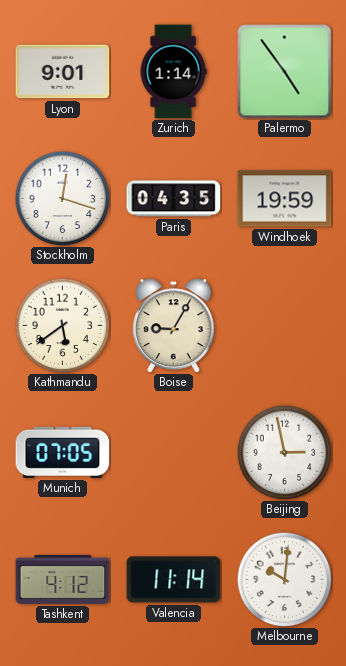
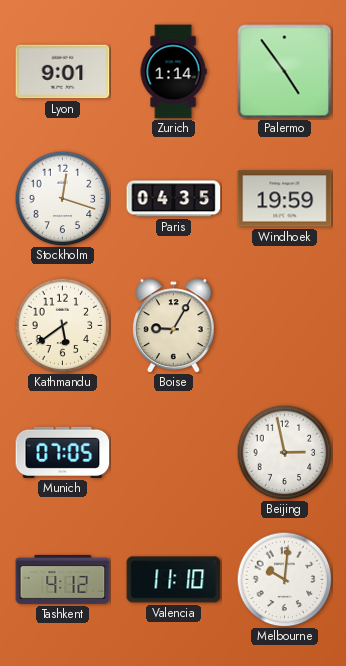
Valencia: 11:14 -> 11:10
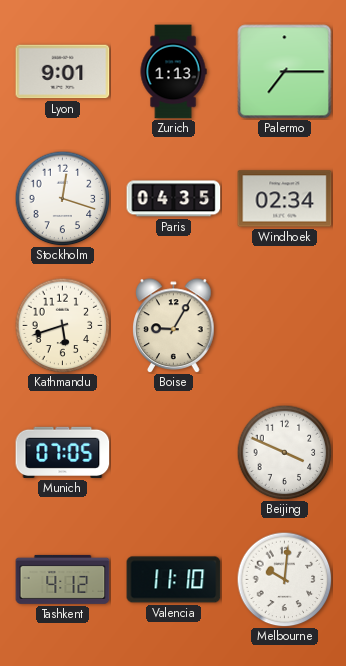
Zurich: 1:14 -> 1:13
Palermo: 4:54 -> 7:15
Windhoek: 19:59 -> 02:34
Kathmandu: 5:39 -> 5:42
Beijing: 2:58 -> 3:49
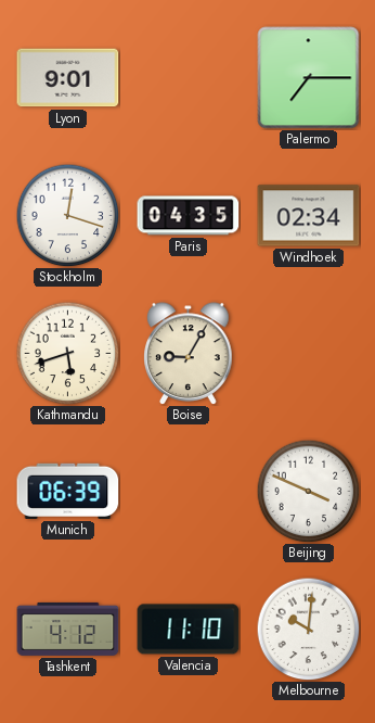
Zurich: 1:13 -> none
Munich: 07:05 -> 06:39
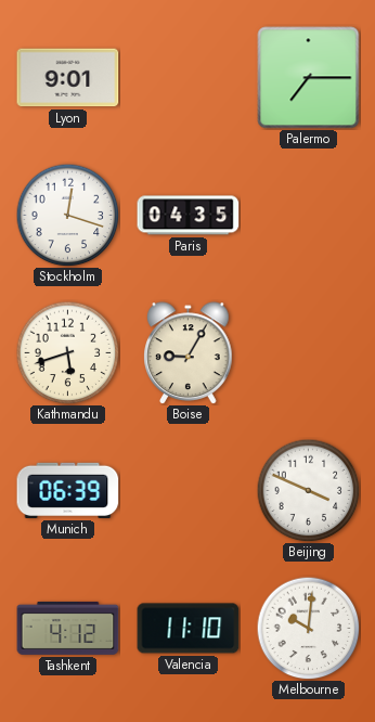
Windhoek: 02:34 -> none
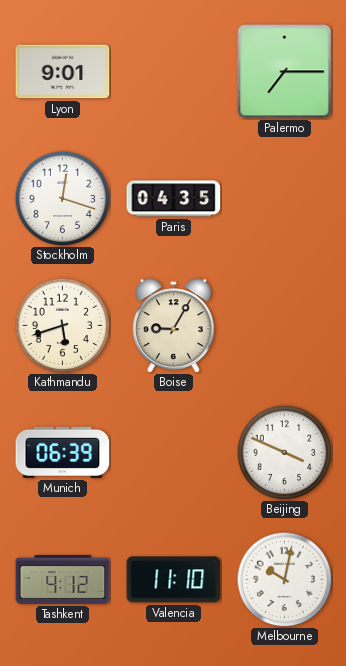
Melbourne: 10:01 -> 10:02
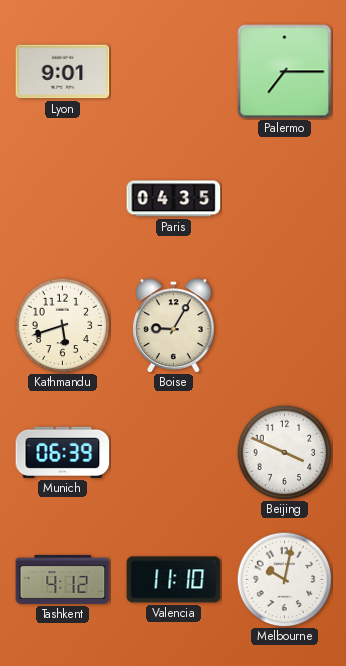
Stockholm: 12:18 -> none
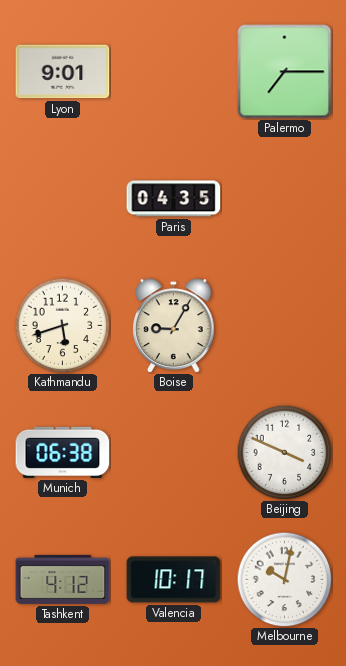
Munich: 06:39 -> 06:38
Valencia: 11:10 -> 10:17
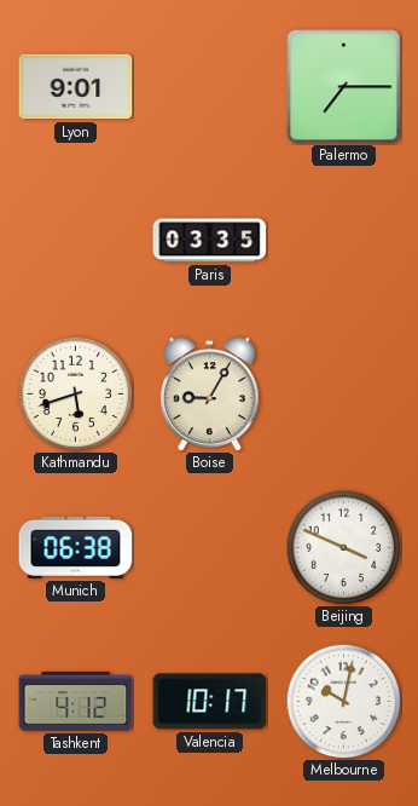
Paris: 04:35 -> 03:35
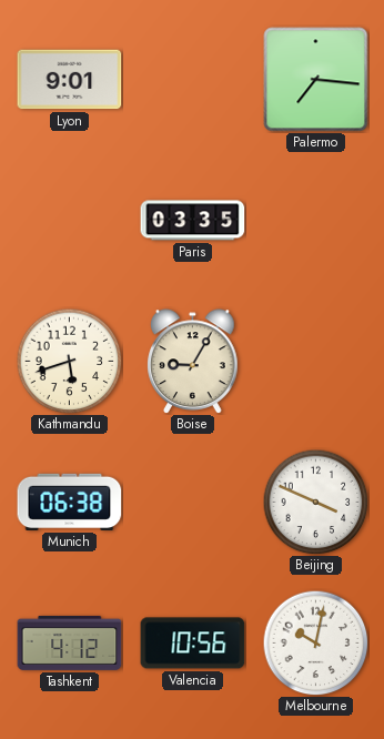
Palermo: 7:15 -> 7:16
Valencia: 10:17 -> 10:56
